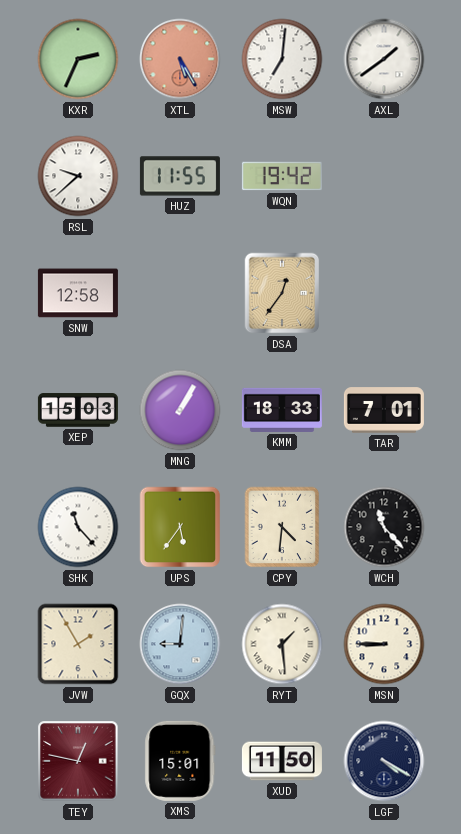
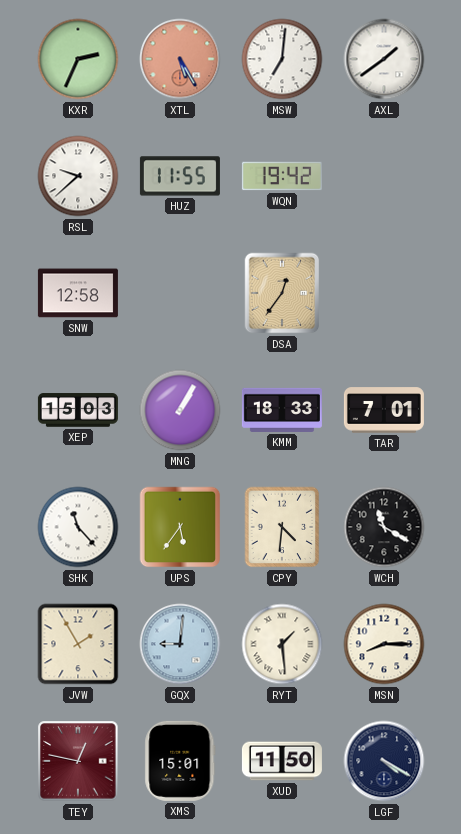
WCH: 11:23 -> 11:20
MSN: 8:45 -> 8:15
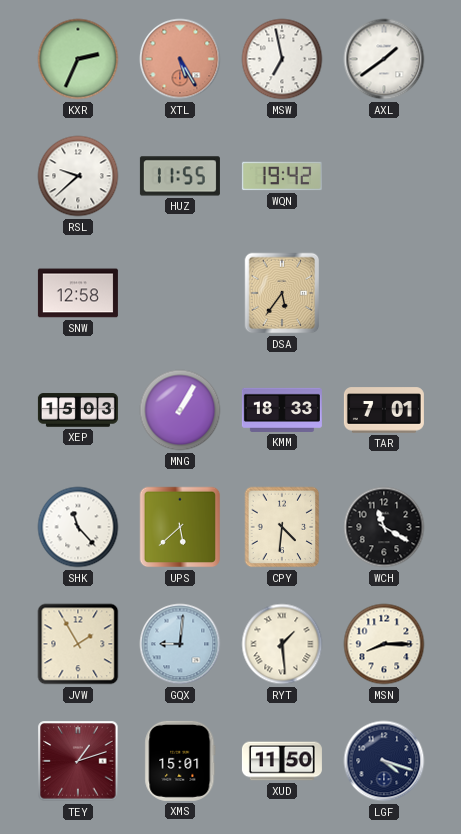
MSW: 7:01 -> 6:58
DSA: 12:36 -> 5:36
UPS: 5:36 -> 5:38
TEY: 12:47 -> 1:12
LGF: 4:20 -> 4:18
